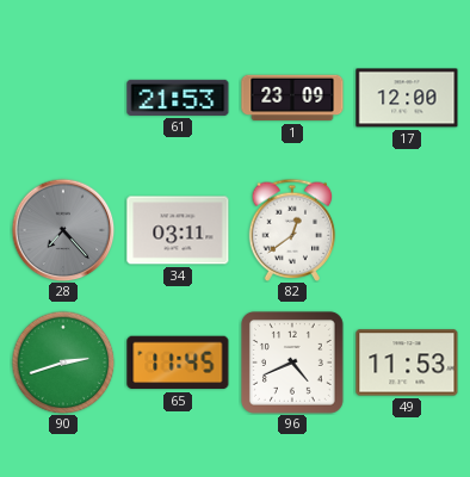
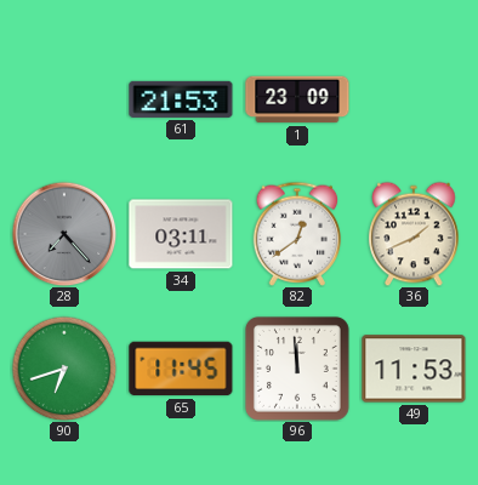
17: 12:00 -> none
36: none -> 1:41
90: 2:42 -> 6:42
96: 4:41 -> 11:59
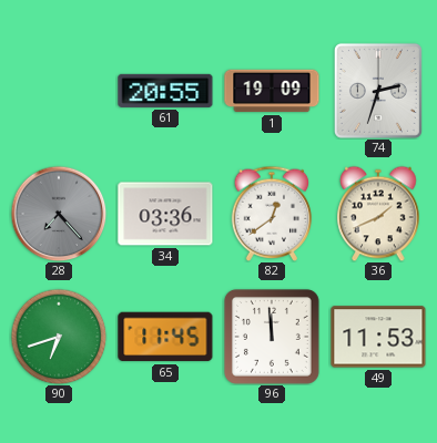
61: 21:53 -> 20:55
1: 23:09 -> 19:09
74: none -> 2:33
34: 03:11 -> 03:36
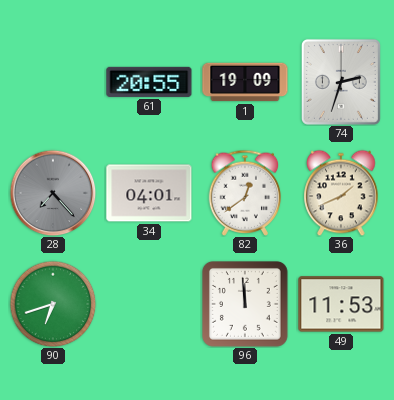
34: 03:36 -> 04:01
65: 11:45 -> none
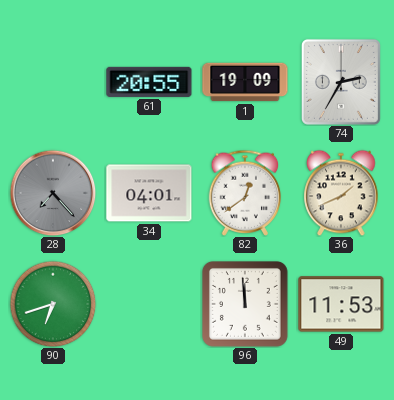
74: 2:33 -> 2:35
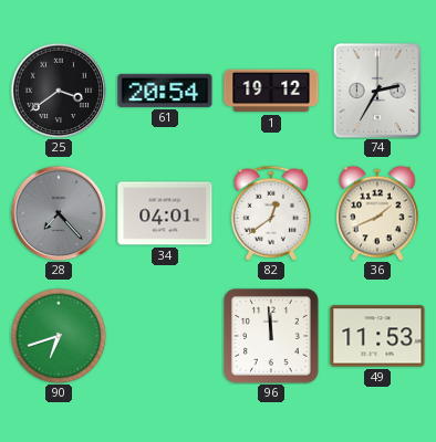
25: none -> 3:39
61: 20:55 -> 20:54
1: 19:09 -> 19:12
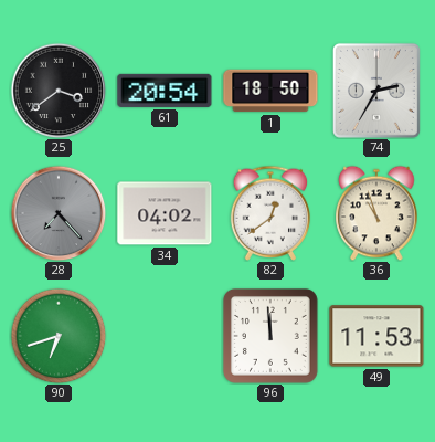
1: 19:12 -> 18:50
34: 04:01 -> 04:02
36: 1:41 -> 10:57
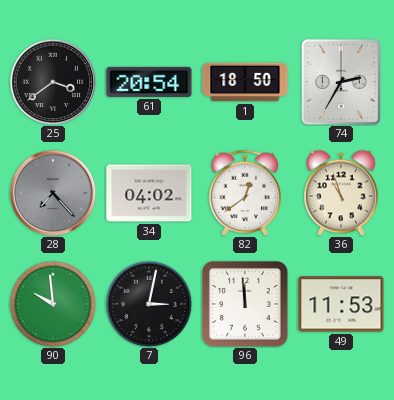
90: 6:42 -> 9:59
7: none -> 3:02
